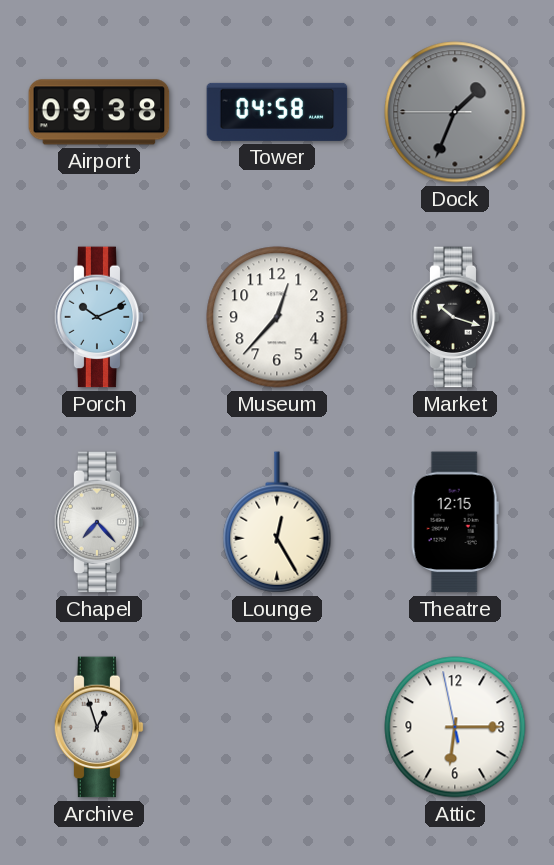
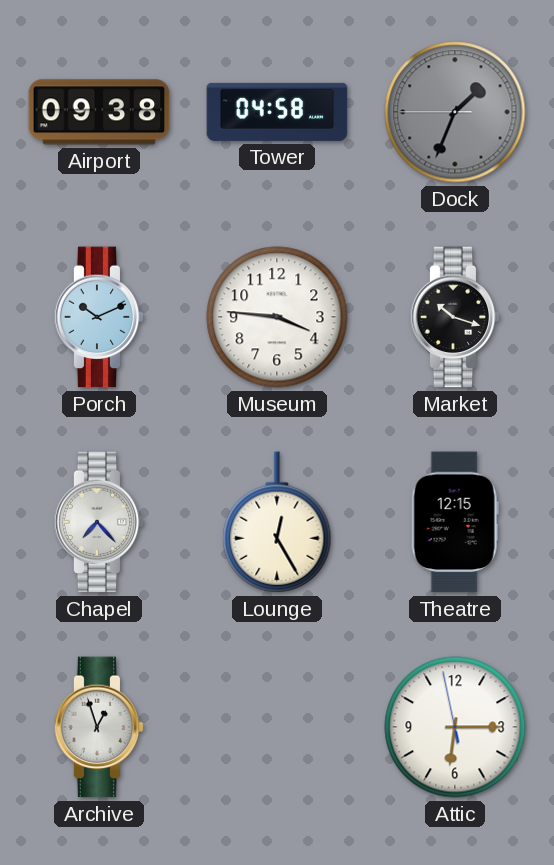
Museum: 12:37 -> 3:46
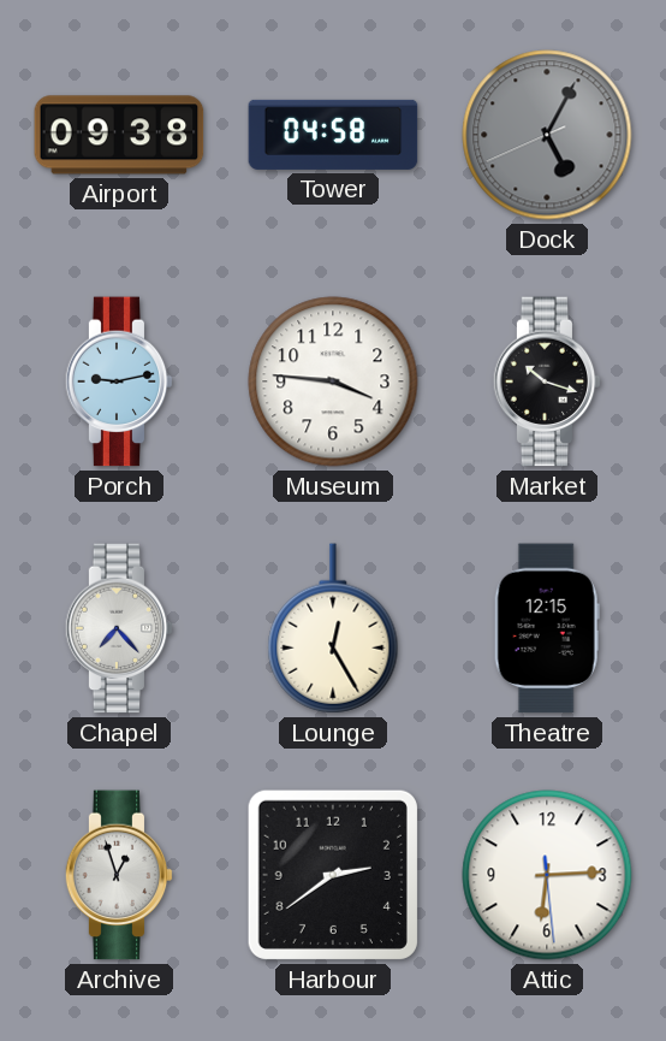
Dock: 1:33 -> 5:04
Porch: 10:11 -> 9:13
Harbour: none -> 2:39
Attic: 6:14:58 -> 6:14:29
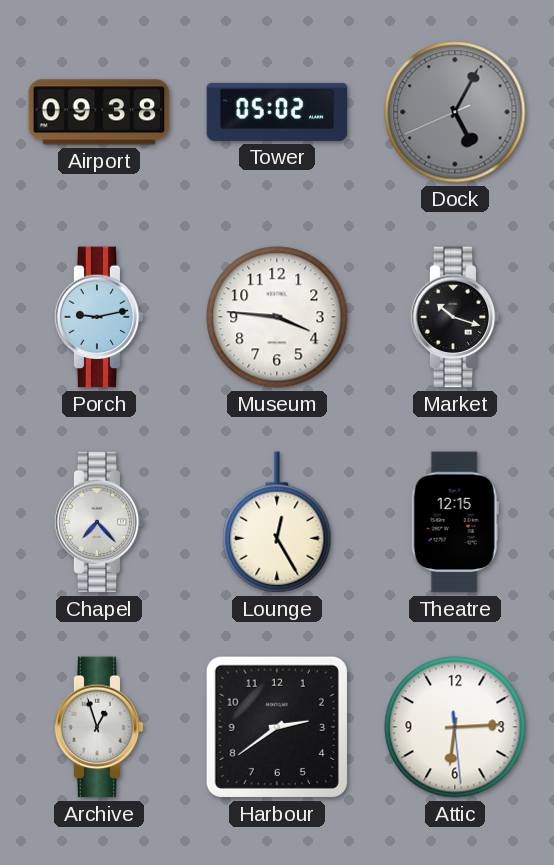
Tower: 04:58 -> 05:02
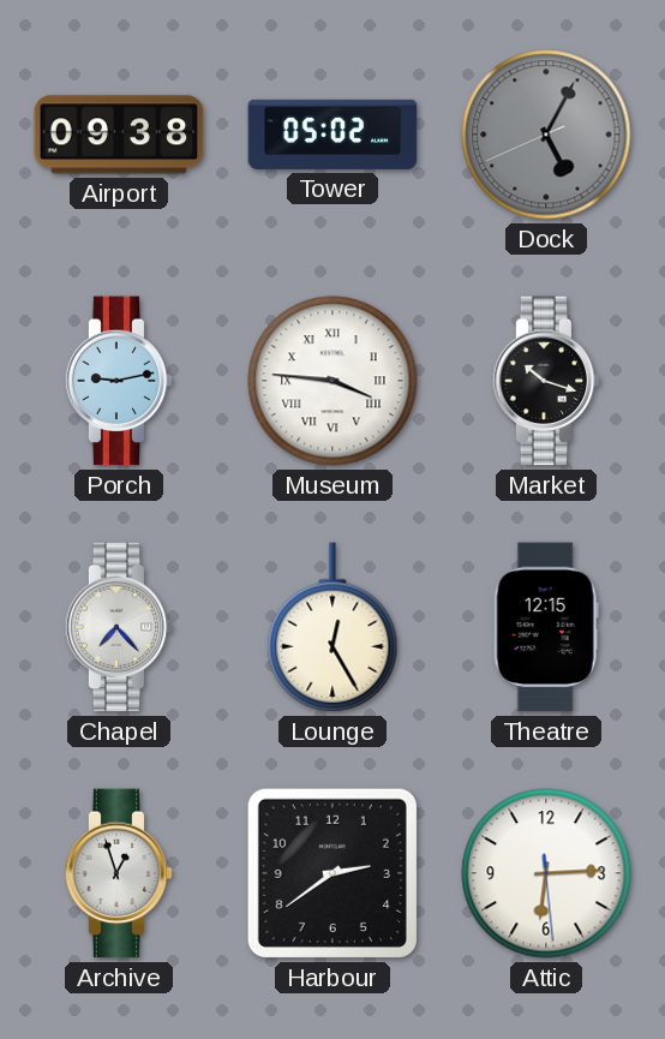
Museum numerals: Arabic -> Roman
